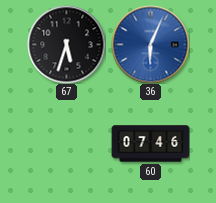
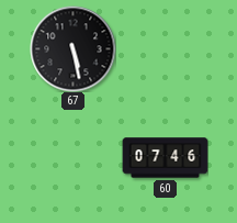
67: 5:33 -> 5:28
36: 6:04 -> none
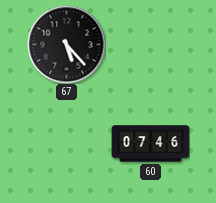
67: 5:28 -> 5:23
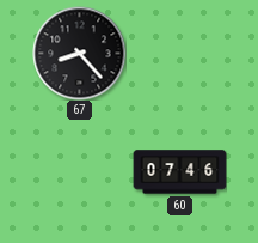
67: 5:23 -> 8:23
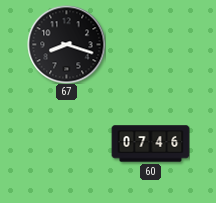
67: 8:23 -> 8:18
